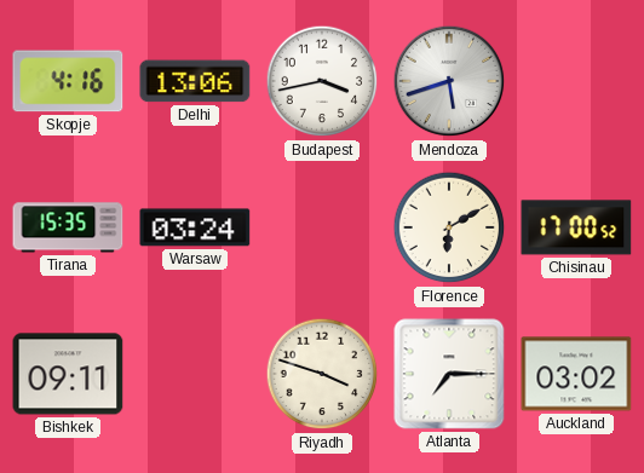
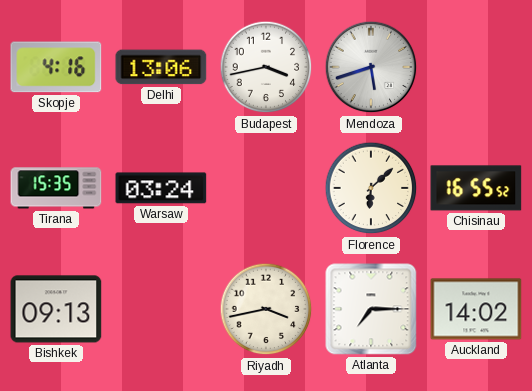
Florence: 6:10 -> 6:08
Chisinau: 17:00 -> 16:55
Bishkek: 09:11 -> 09:13
Riyadh: 3:48 -> 3:43
Auckland: 03:02 -> 14:02
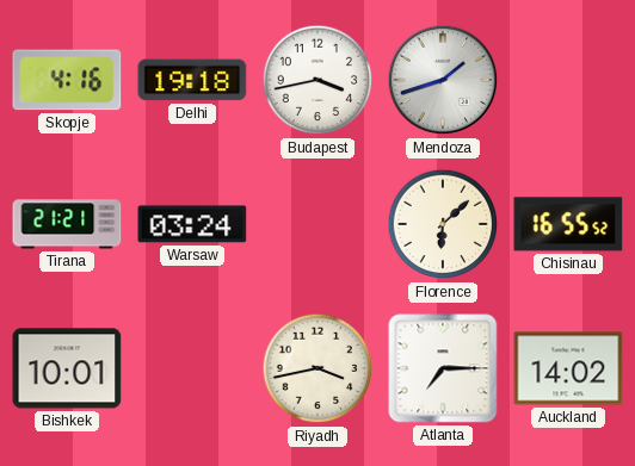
Delhi: 13:06 -> 19:18
Mendoza: 5:42 -> 1:42
Tirana: 15:35 -> 21:21
Bishkek: 09:13 -> 10:01
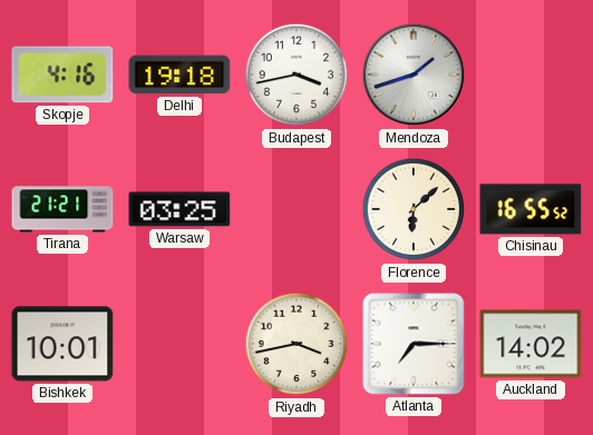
Warsaw: 03:24 -> 03:25
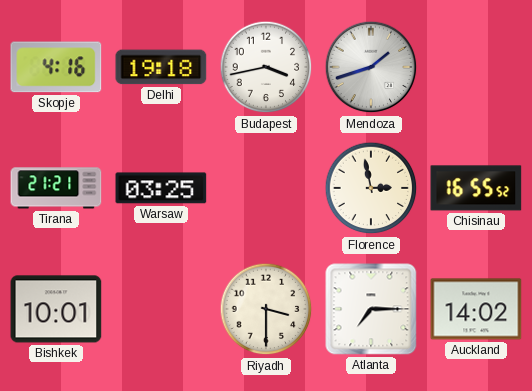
Florence: 6:08 -> 2:58
Riyadh: 3:43 -> 3:30
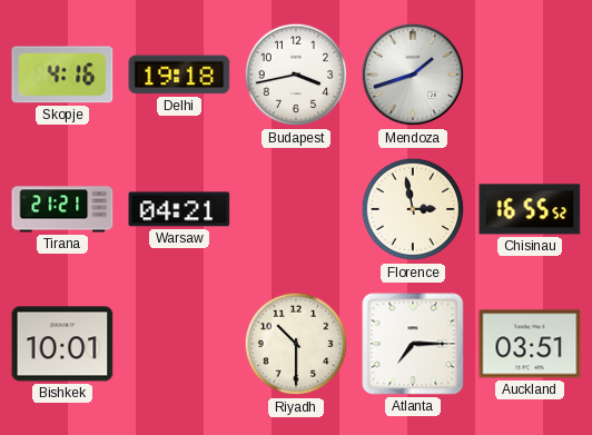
Warsaw: 03:25 -> 04:21
Riyadh: 3:30 -> 10:30
Auckland: 14:02 -> 03:51
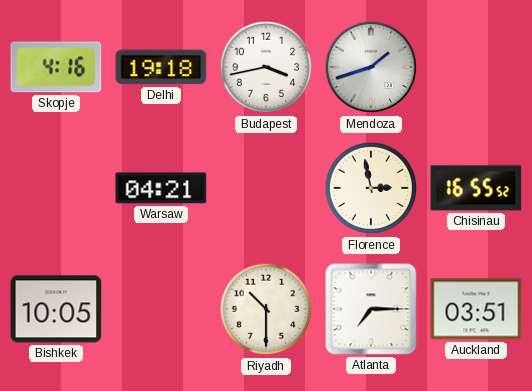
Tirana: 21:21 -> none
Bishkek: 10:01 -> 10:05
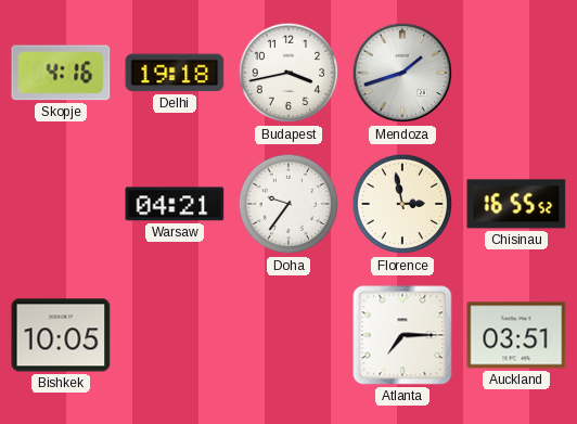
Doha: none -> 9:36
Riyadh: 10:30 -> none
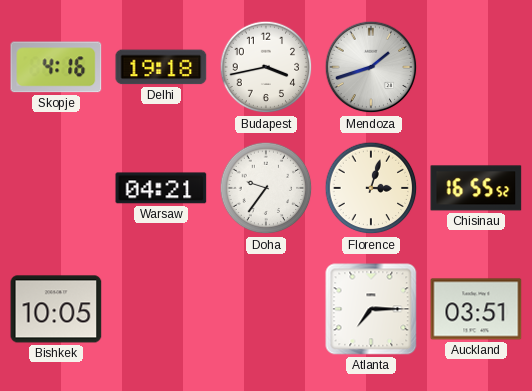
Florence: 2:58 -> 3:03
